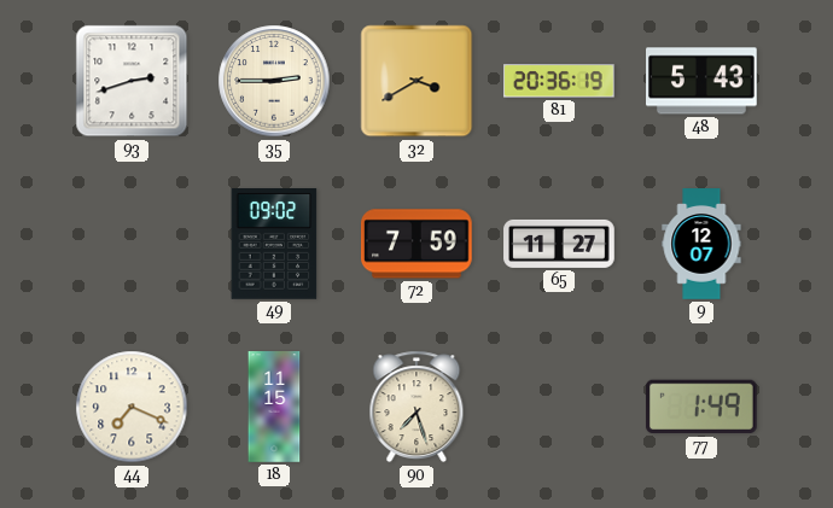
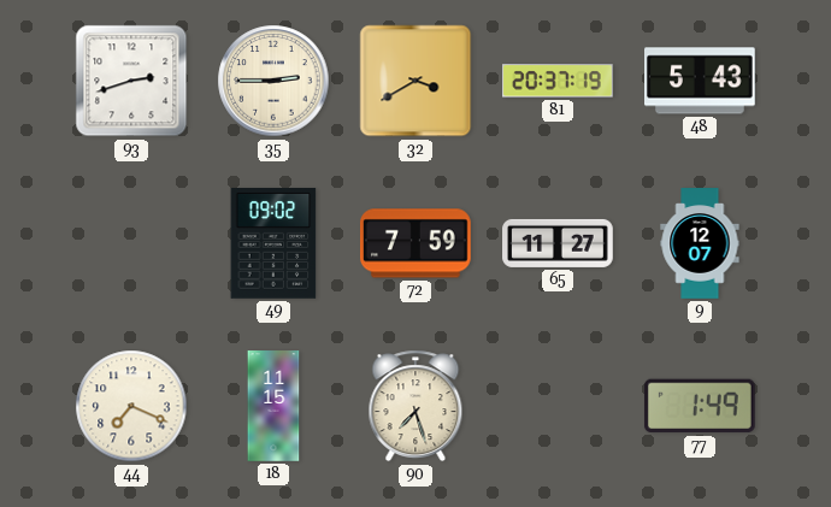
81: 20:36 -> 20:37
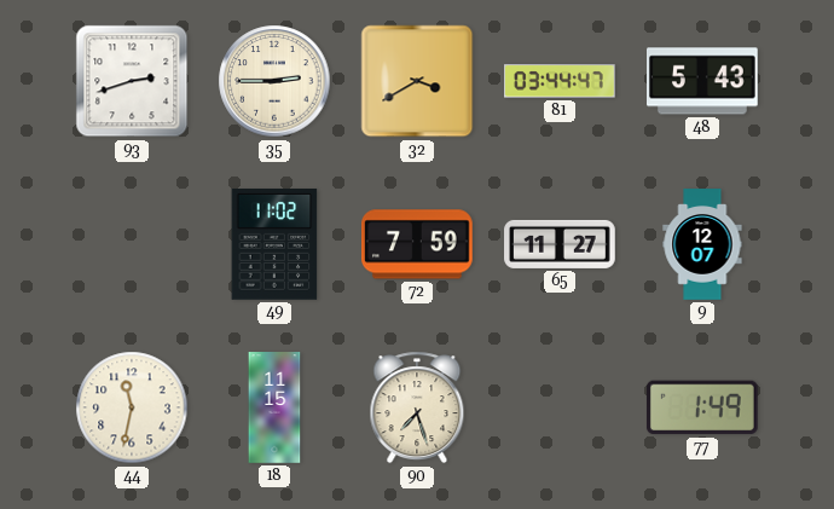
81: 20:37 -> 03:44
49: 09:02 -> 11:02
44: 7:19 -> 11:32
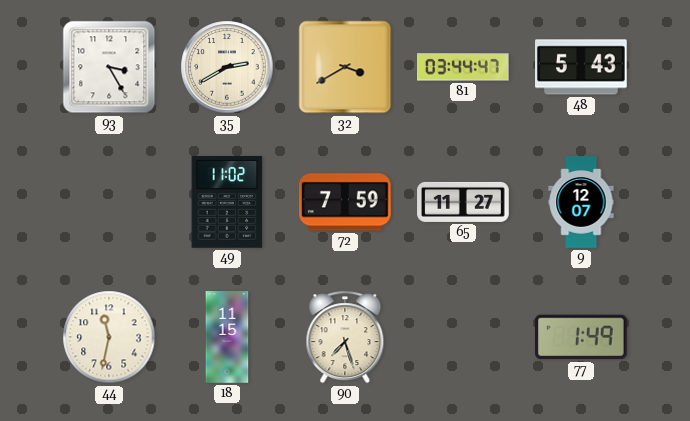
93: 2:42 -> 3:25
35: 2:45 -> 2:40
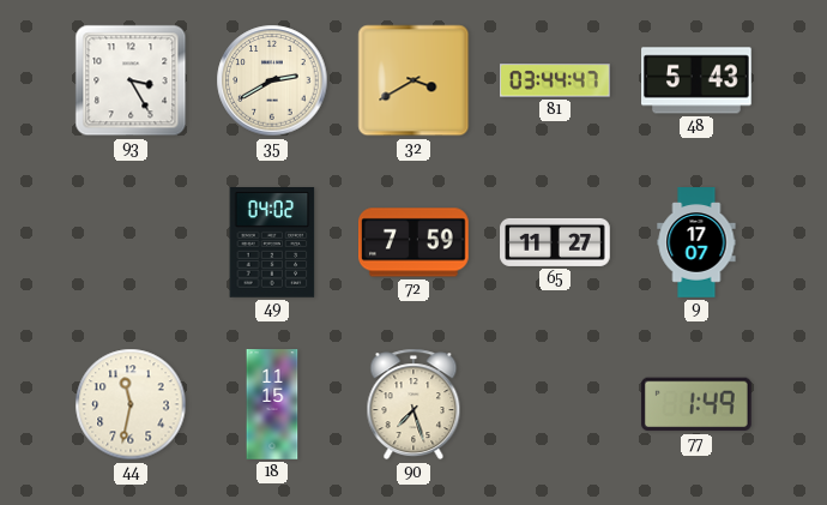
49: 11:02 -> 04:02
9: 12:07 -> 17:07
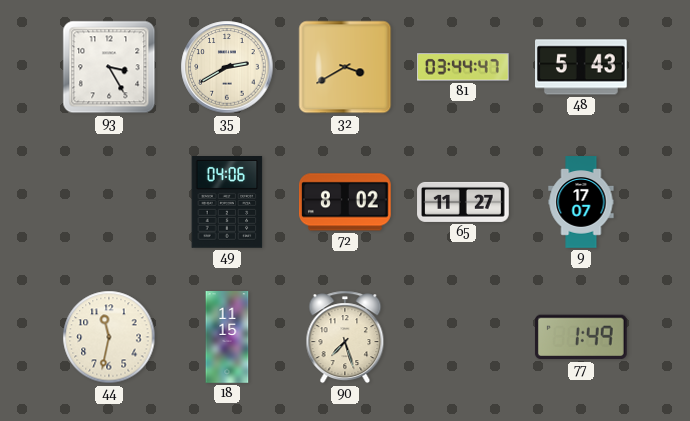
49: 04:02 -> 04:06
72: 7:59 -> 8:02
